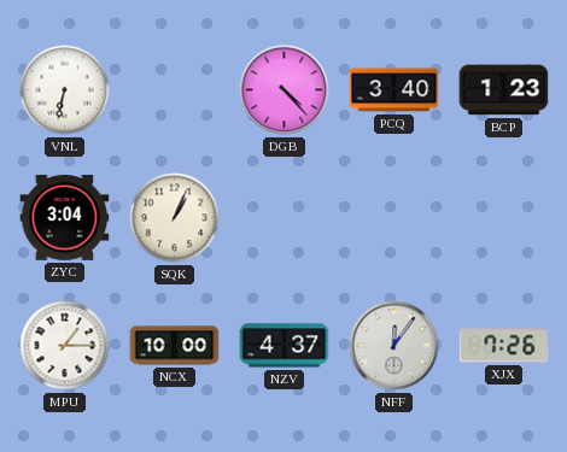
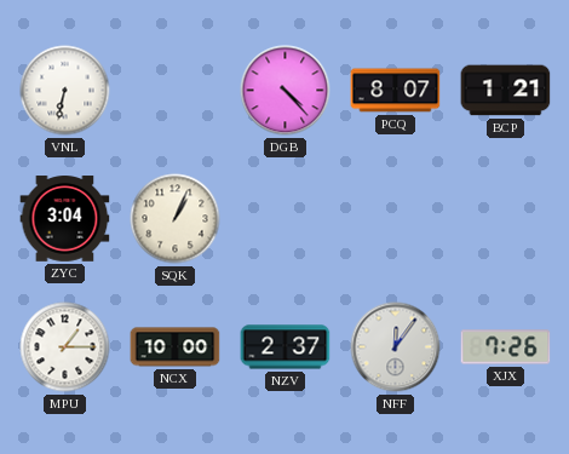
PCQ: 3:40 -> 8:07
BCP: 1:23 -> 1:21
NZV: 4:37 -> 2:37
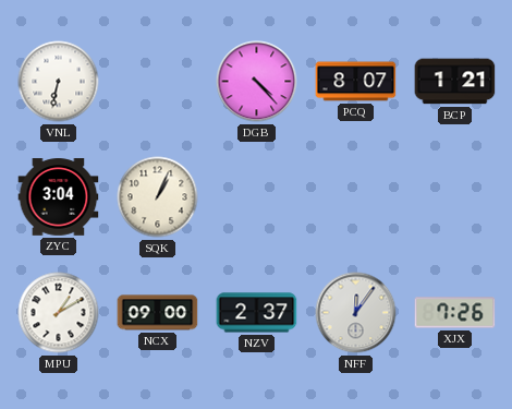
MPU: 1:15 -> 1:10
NCX: 10:00 -> 09:00
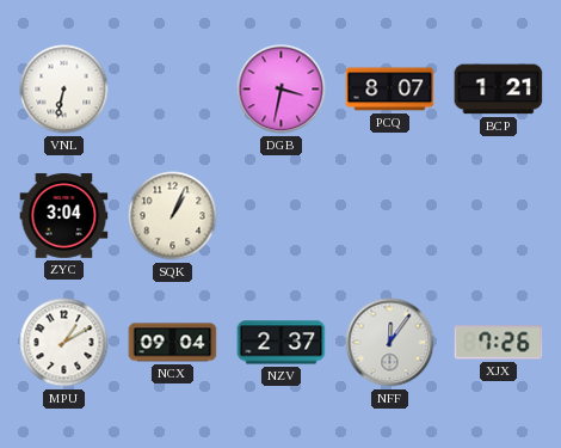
DGB: 4:23 -> 3:32
NCX: 09:00 -> 09:04
